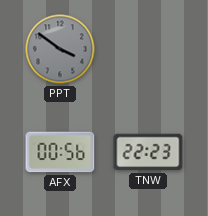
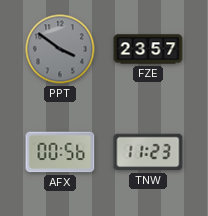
FZE: none -> 23:57
TNW: 22:23 -> 11:23
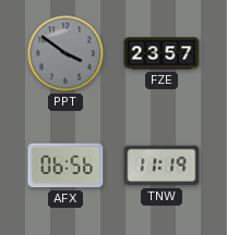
AFX: 00:56 -> 06:56
TNW: 11:23 -> 11:19
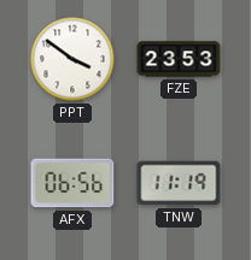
PPT dial: grey -> white
FZE: 23:57 -> 23:53
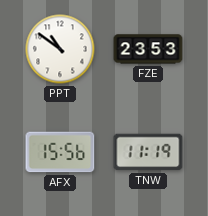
PPT: 3:51 -> 10:51
AFX: 06:56 -> 15:56
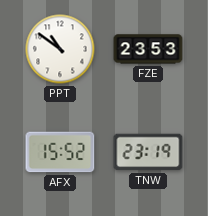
AFX: 15:56 -> 15:52
TNW: 11:19 -> 23:19
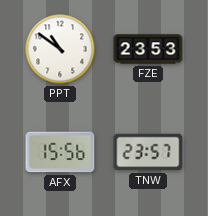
AFX: 15:52 -> 15:56
TNW: 23:19 -> 23:57
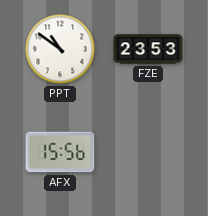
TNW: 23:57 -> none
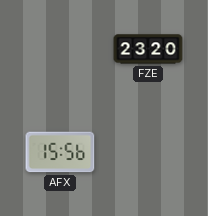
PPT: 10:51 -> none
FZE: 23:53 -> 23:20
